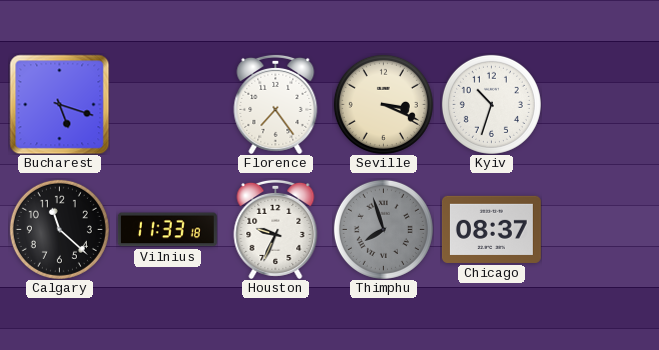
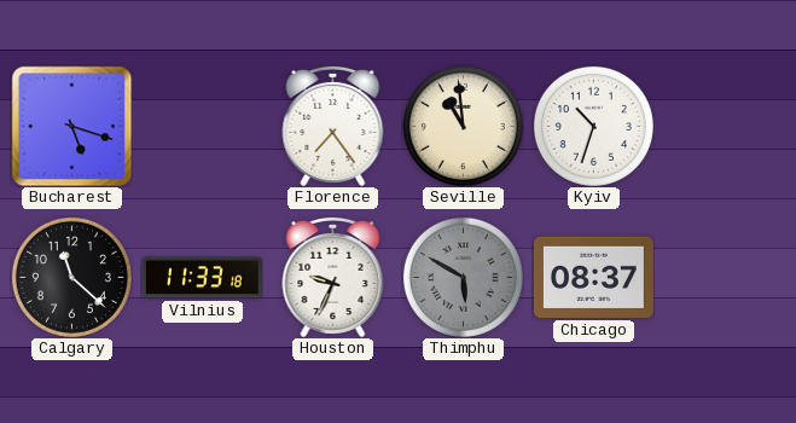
Seville: 3:19 -> 10:59
Thimphu: 7:57 -> 5:50
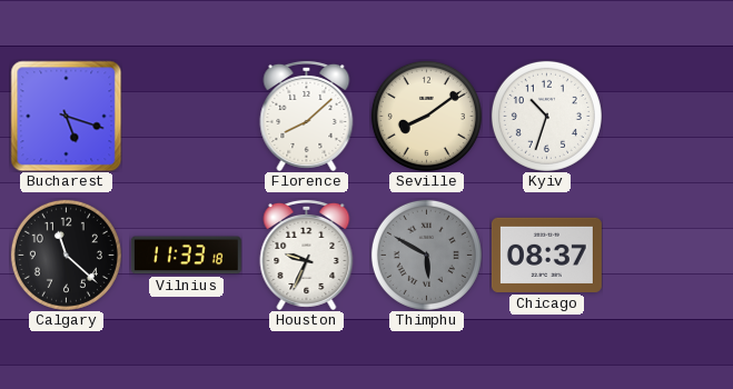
Florence: 7:24 -> 8:08
Seville: 10:59 -> 8:09
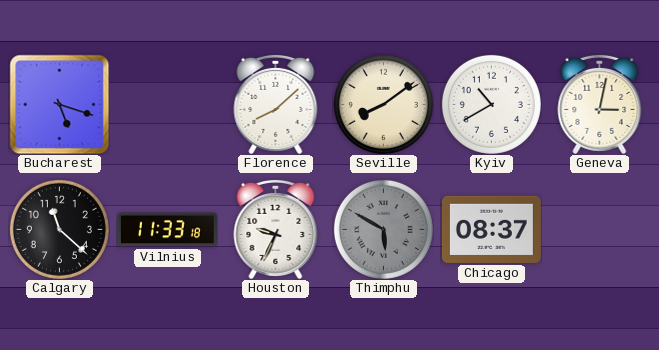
Kyiv: 10:33 -> 10:40
Geneva: none -> 3:02
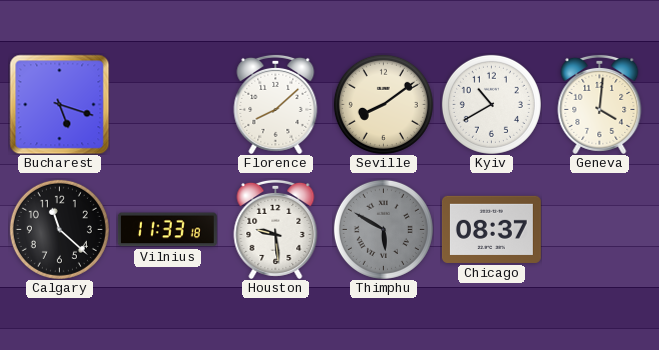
Geneva: 3:02 -> 4:01
Houston: 9:34 -> 9:29
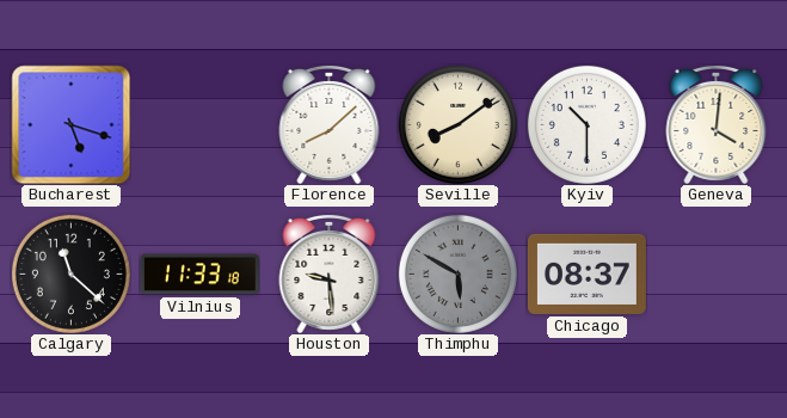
Kyiv: 10:40 -> 10:30
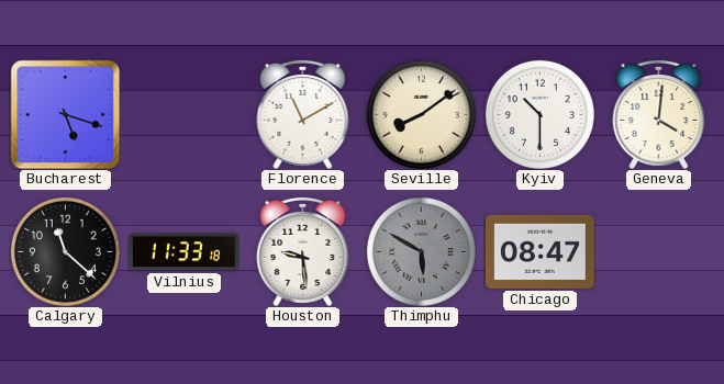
Florence: 8:08 -> 11:10
Chicago: 08:37 -> 08:47
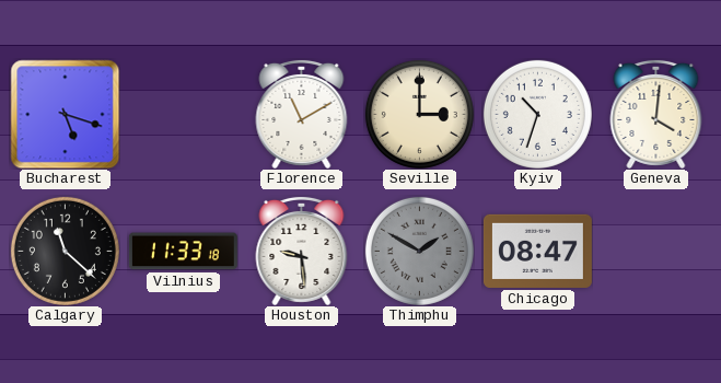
Seville: 8:09 -> 3:00
Kyiv: 10:30 -> 10:33
Thimphu: 5:50 -> 1:50
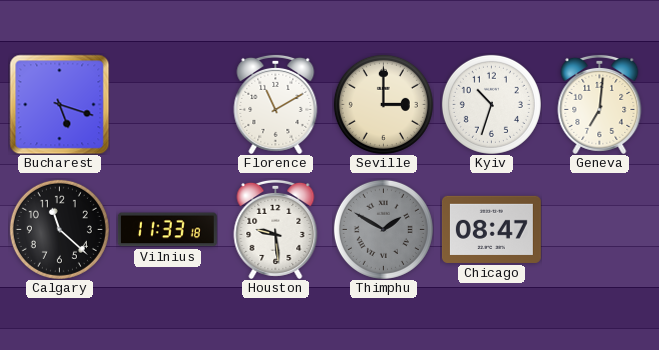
Geneva: 4:01 -> 7:01
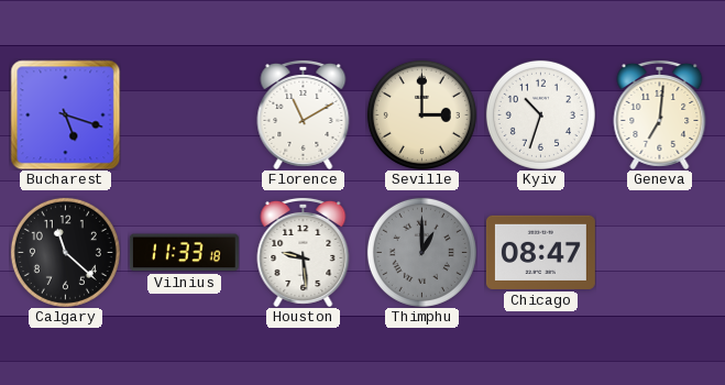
Thimphu: 1:50 -> 1:00
